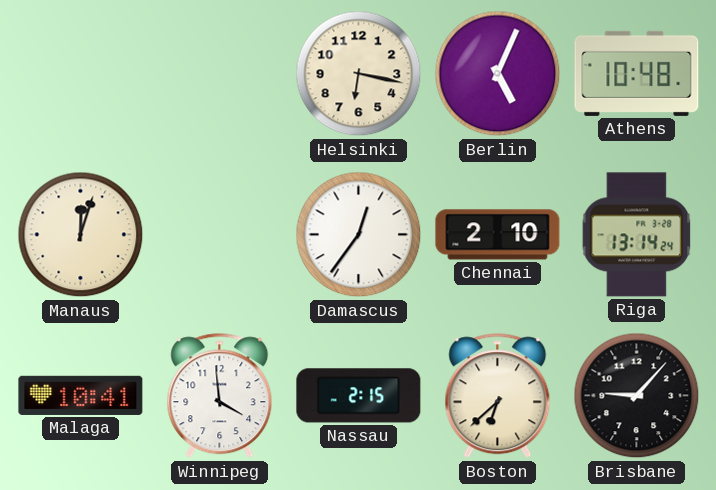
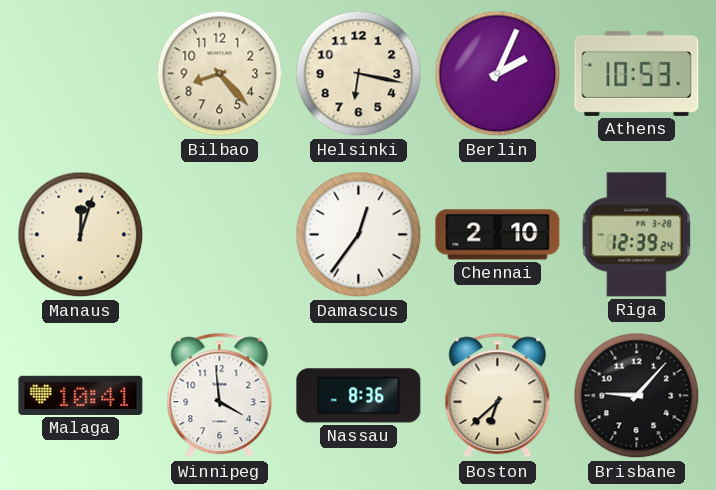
Bilbao: none -> 8:23
Berlin: 5:04 -> 2:04
Athens: 10:48 -> 10:53
Riga: 13:14 -> 12:39
Nassau: 2:15 -> 8:36
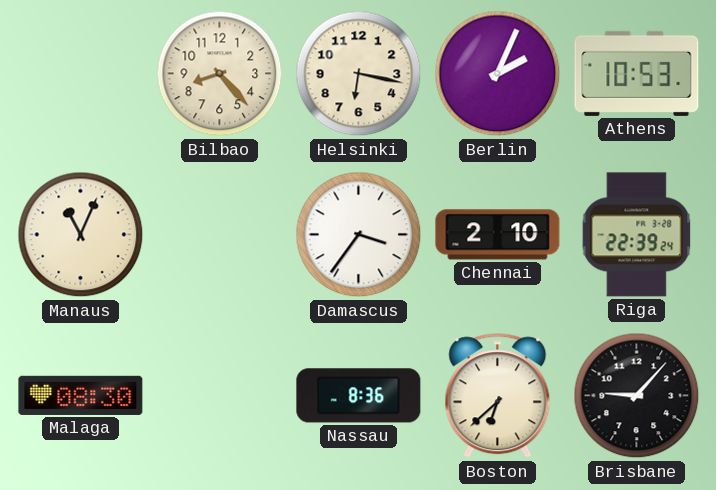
Manaus: 12:03 -> 11:04
Damascus: 12:36 -> 3:36
Riga: 12:39 -> 22:39
Malaga: 10:41 -> 08:30
Winnipeg: 3:59 -> none
